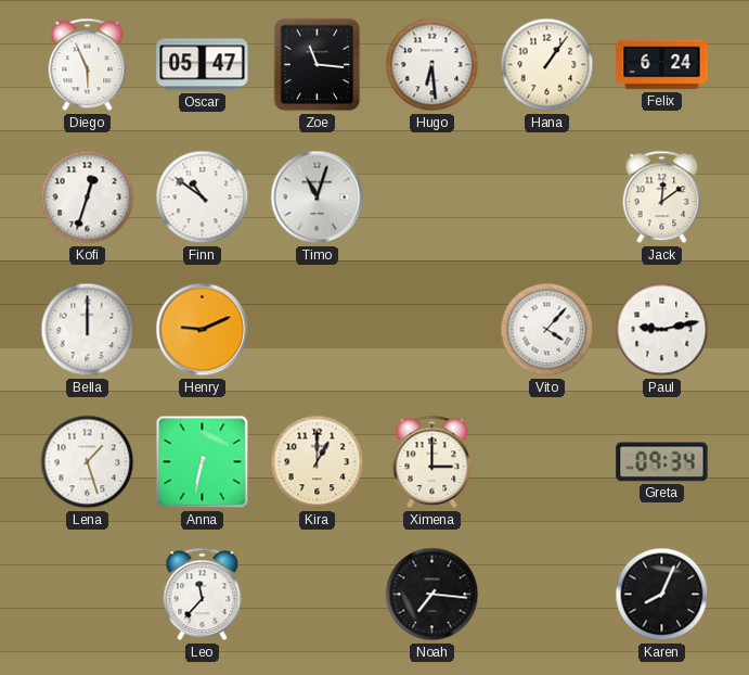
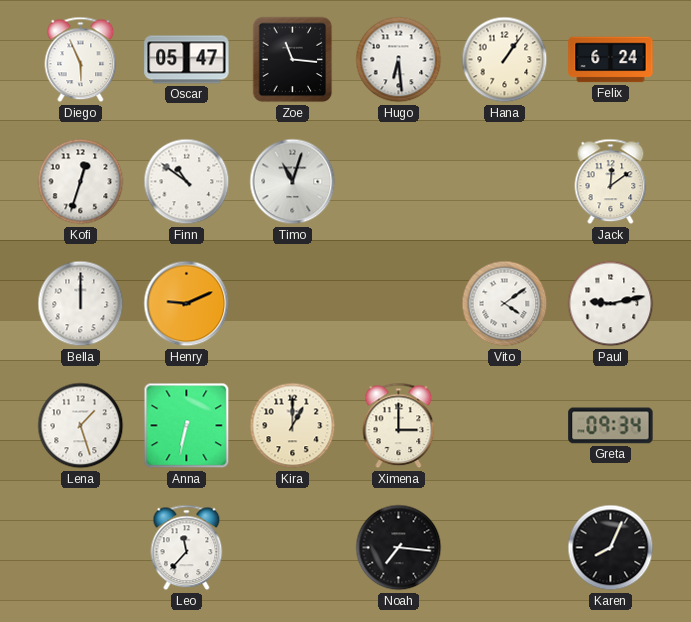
Vito: 4:07 -> 4:09
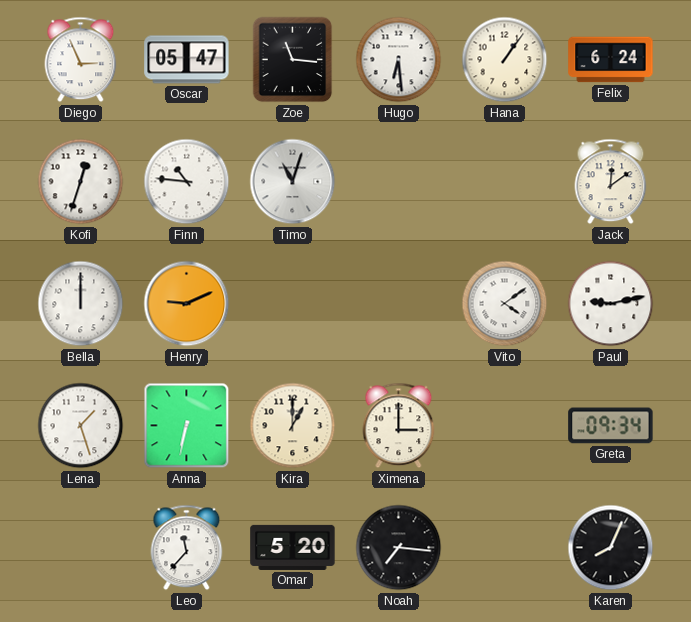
Diego: 5:56 -> 2:56
Finn: 10:51 -> 10:46
Omar: none -> 5:20
